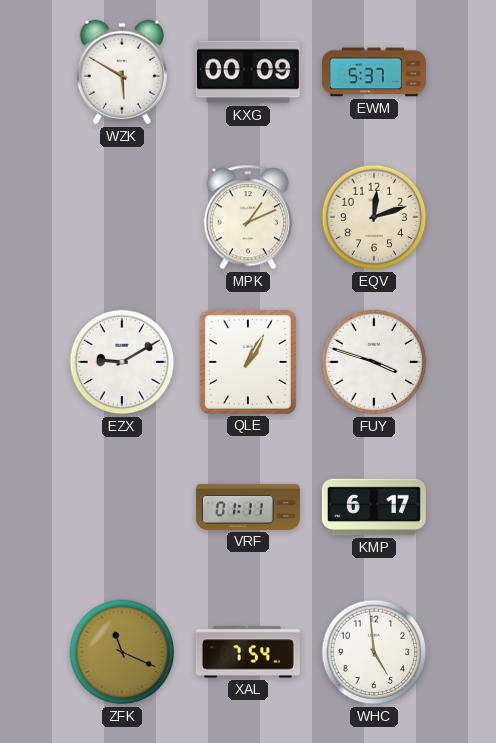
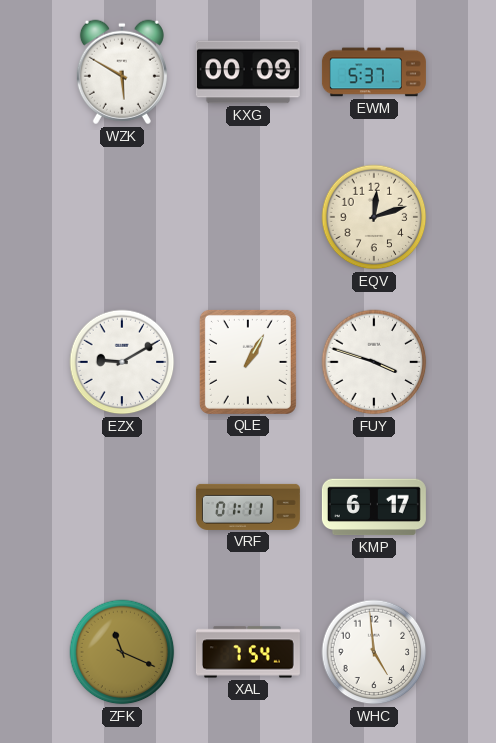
MPK: 1:11 -> none
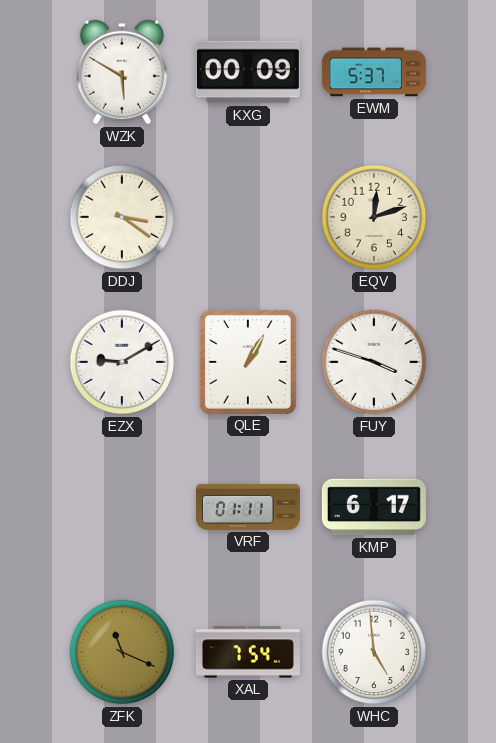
DDJ: none -> 3:21
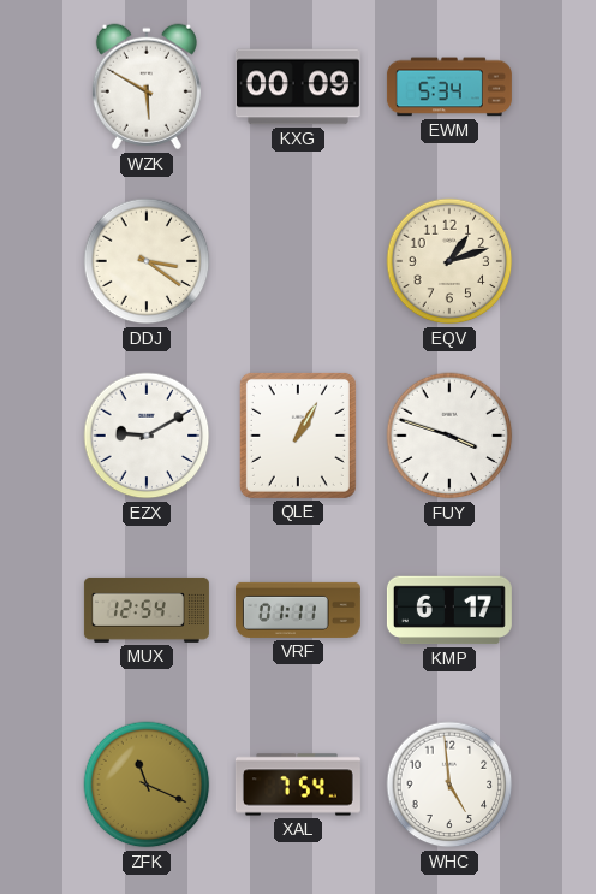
EWM: 5:37 -> 5:34
EQV: 12:12 -> 1:12
MUX: none -> 12:54
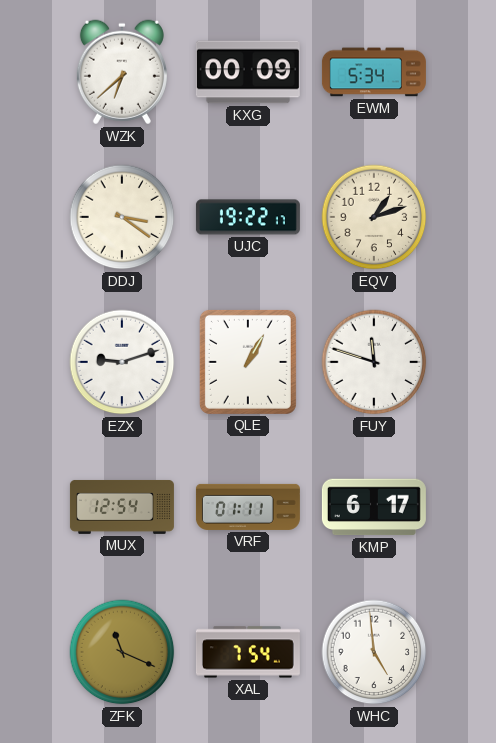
WZK: 5:50 -> 6:38
UJC: none -> 19:22
EZX: 9:10 -> 9:12
FUY: 3:48 -> 11:48
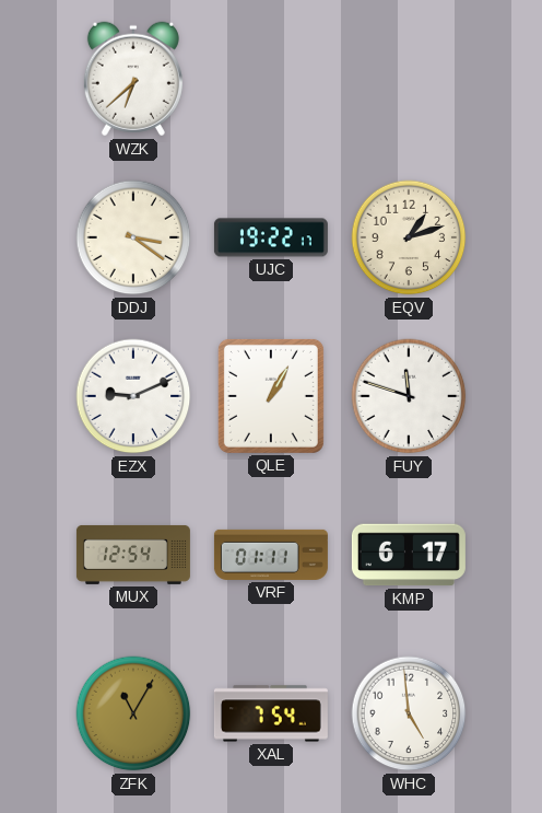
KXG: 00:09 -> none
EWM: 5:34 -> none
EZX: 9:12 -> 9:11
ZFK: 11:19 -> 11:05
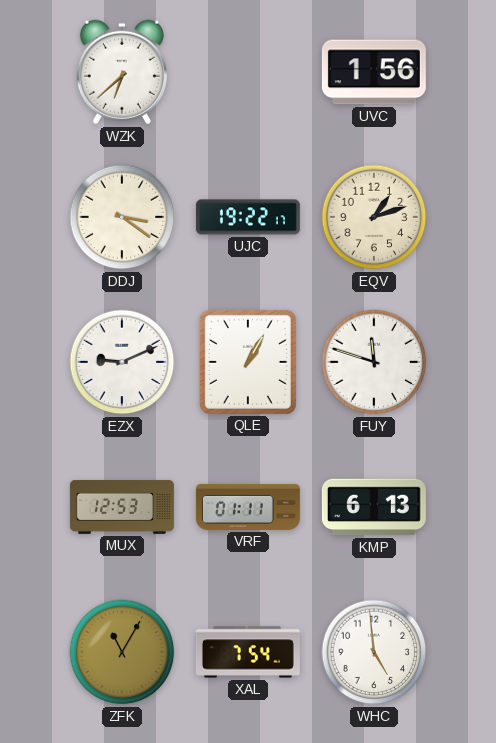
UVC: none -> 1:56
MUX: 12:54 -> 12:53
KMP: 6:17 -> 6:13
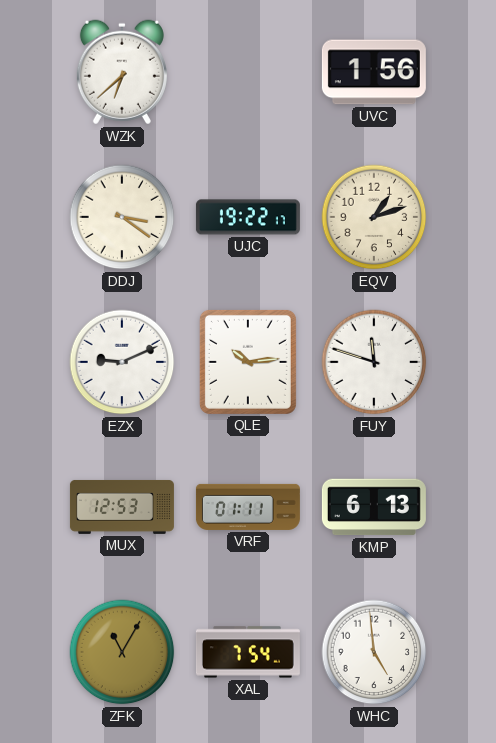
QLE: 1:05 -> 10:14
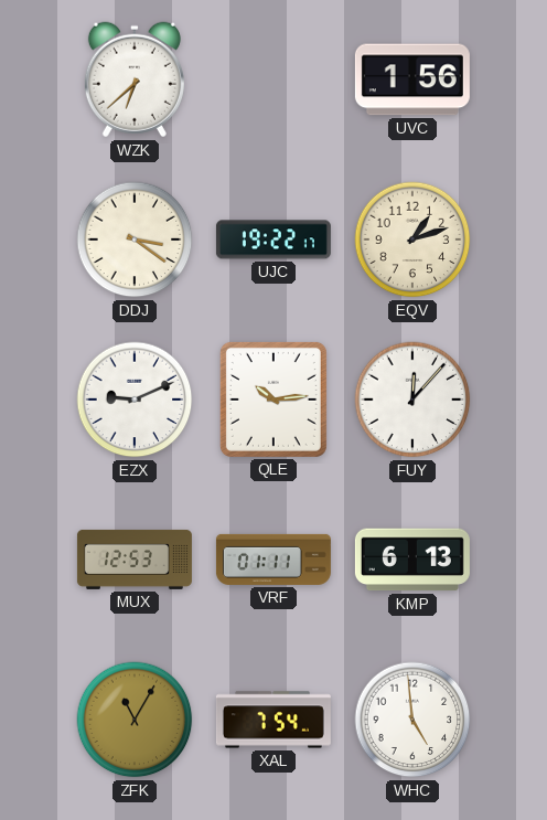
FUY: 11:48 -> 12:07
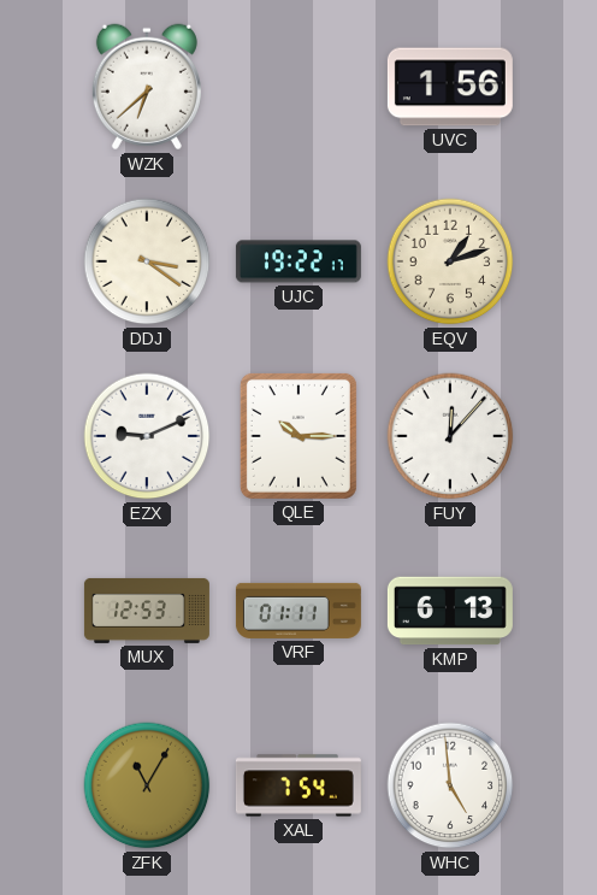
QLE: 10:14 -> 10:15
